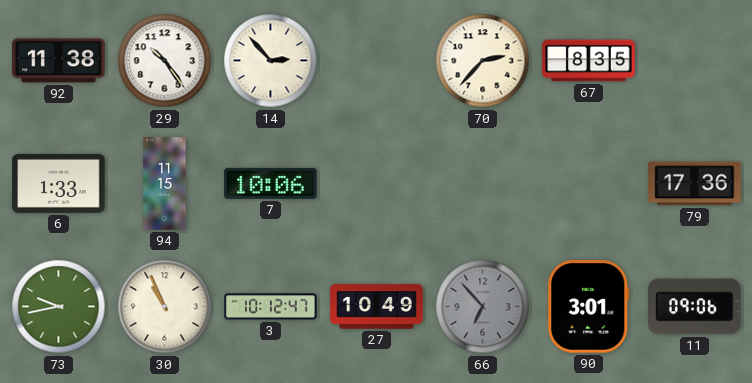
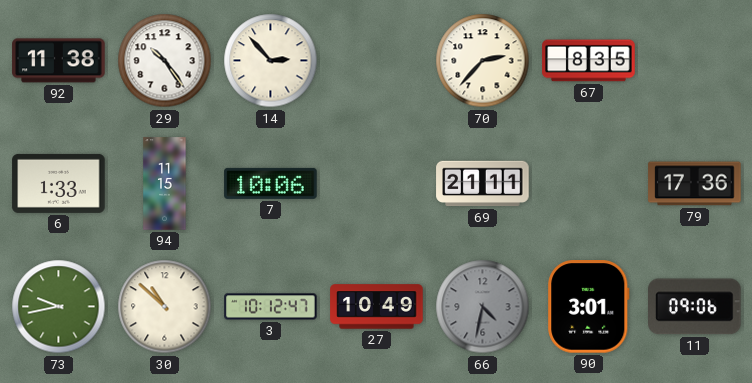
69: none -> 21:11
30: 10:56 -> 10:52
66: 6:53 -> 4:32
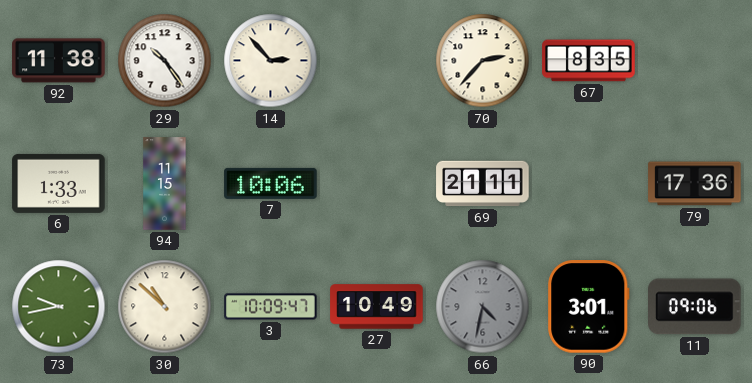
3: 10:12 -> 10:09
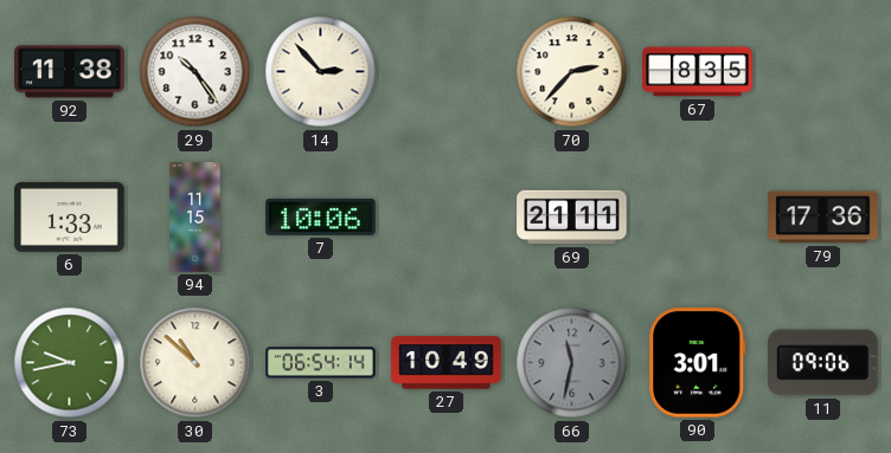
3: 10:09 -> 06:54
66: 4:32 -> 11:32
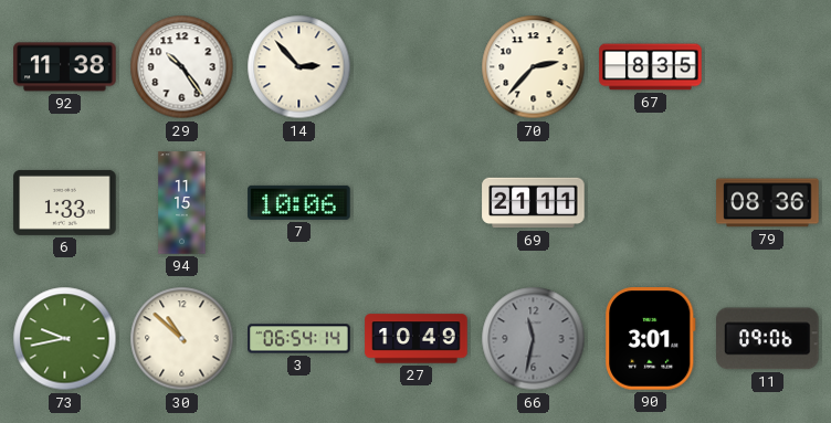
79: 17:36 -> 08:36
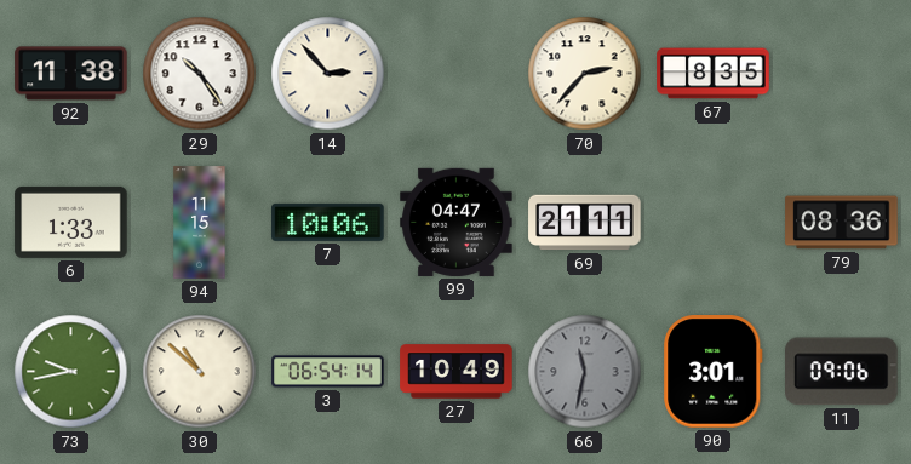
99: none -> 04:47
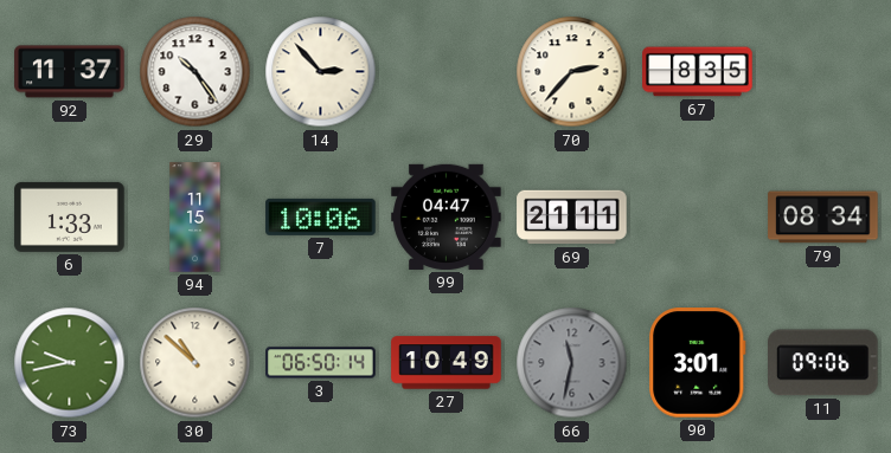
92: 11:38 -> 11:37
79: 08:36 -> 08:34
3: 06:54 -> 06:50
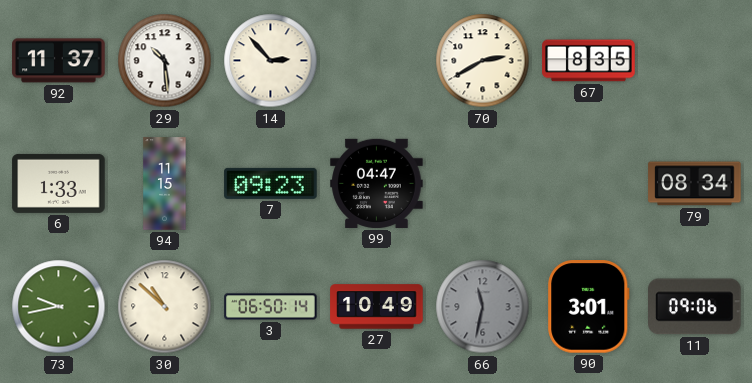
29: 10:24 -> 10:29
70: 2:37 -> 2:40
7: 10:06 -> 09:23
69: 21:11 -> none
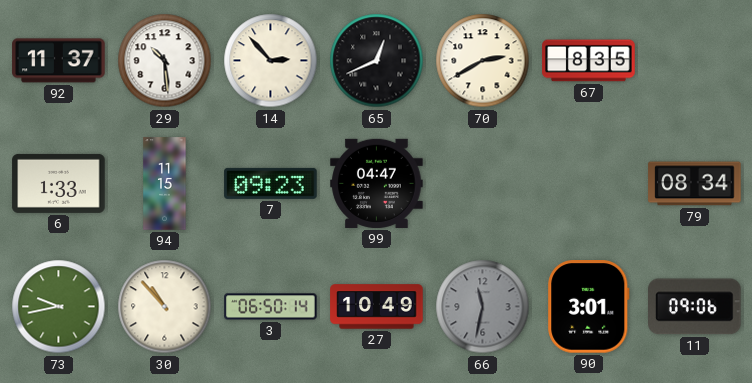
65: none -> 12:41
30: 10:52 -> 10:53
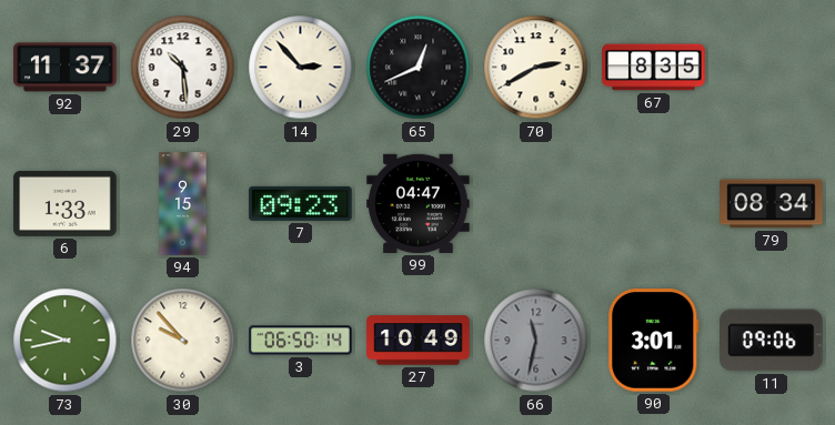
94: 11:15 -> 9:15
30: 10:53 -> 9:53
